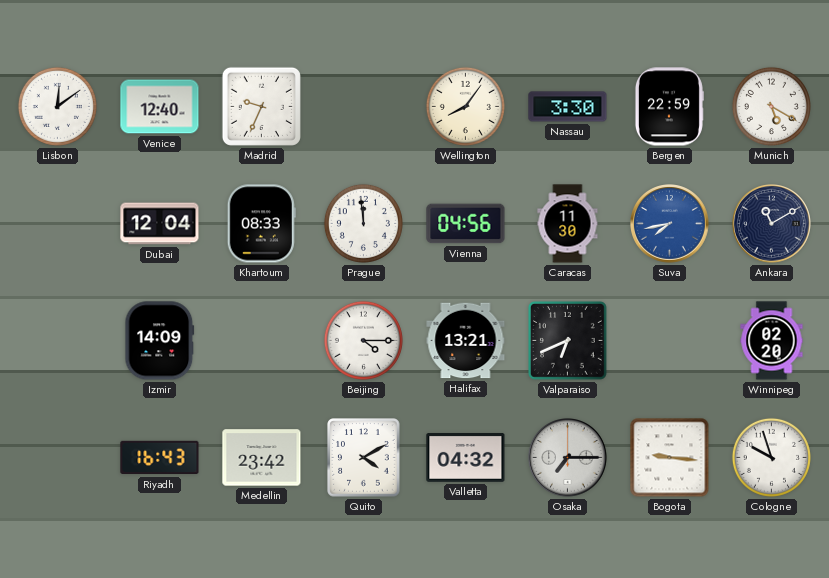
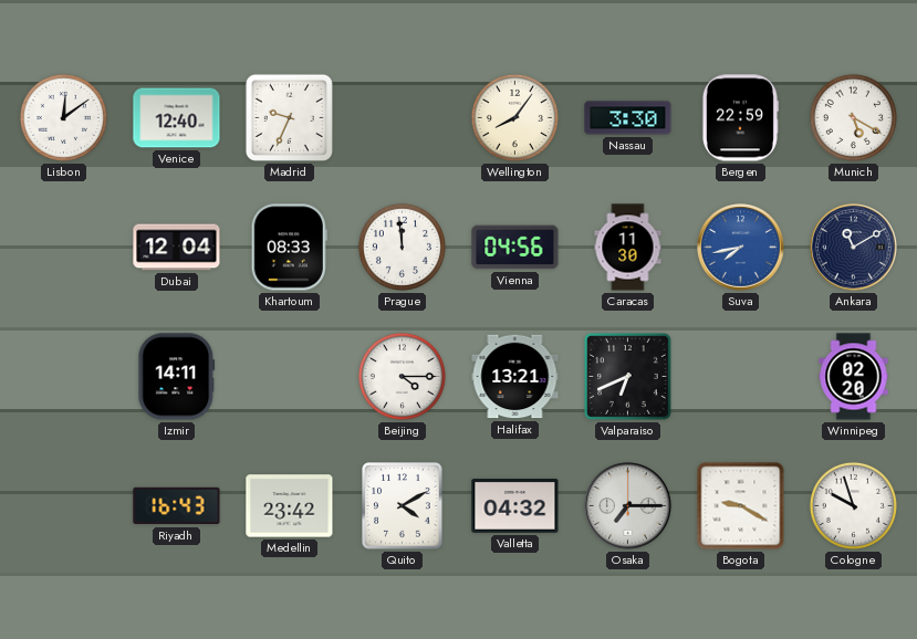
Izmir: 14:09 -> 14:11
Bogota: 9:16 -> 9:20
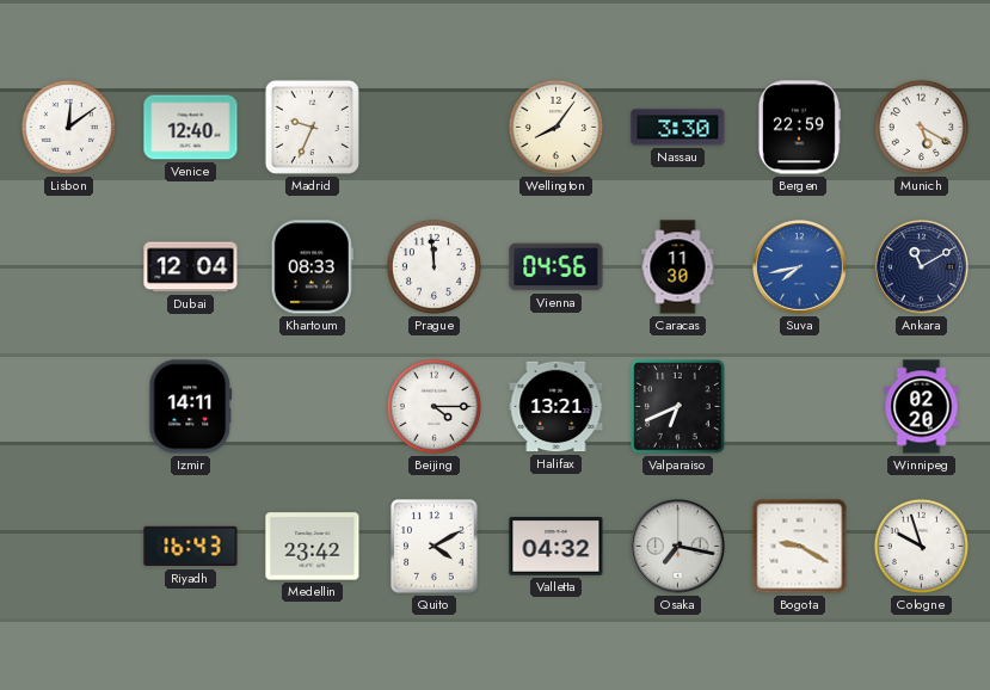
Osaka: 7:15 -> 7:17
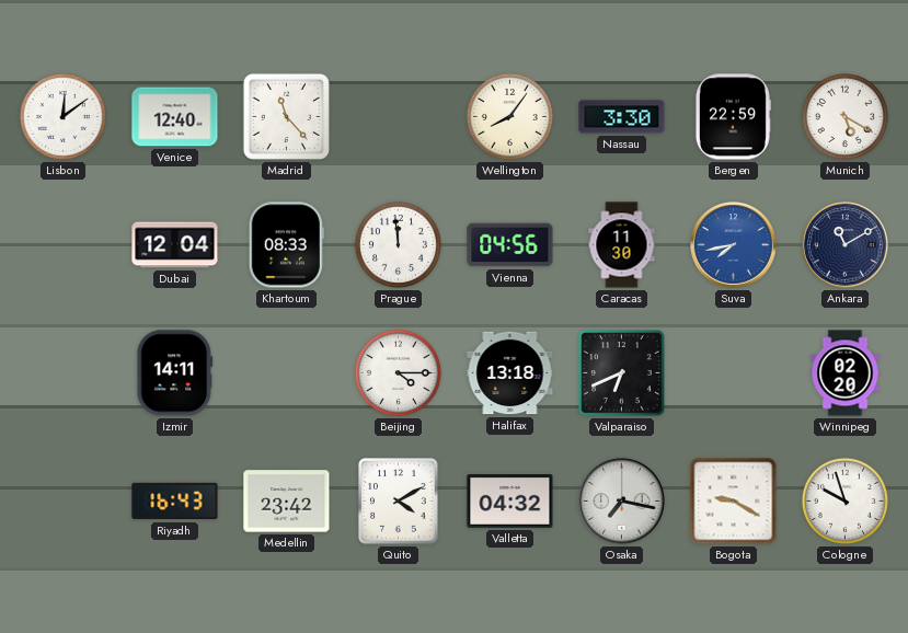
Madrid: 9:34 -> 11:23
Halifax: 13:21 -> 13:18
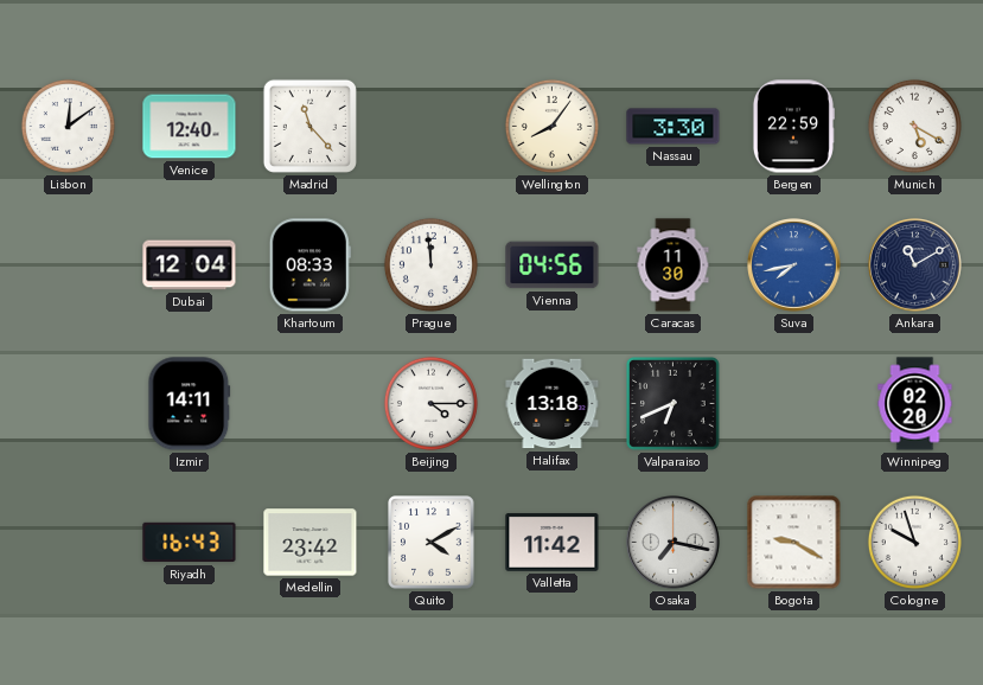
Valletta: 04:32 -> 11:42
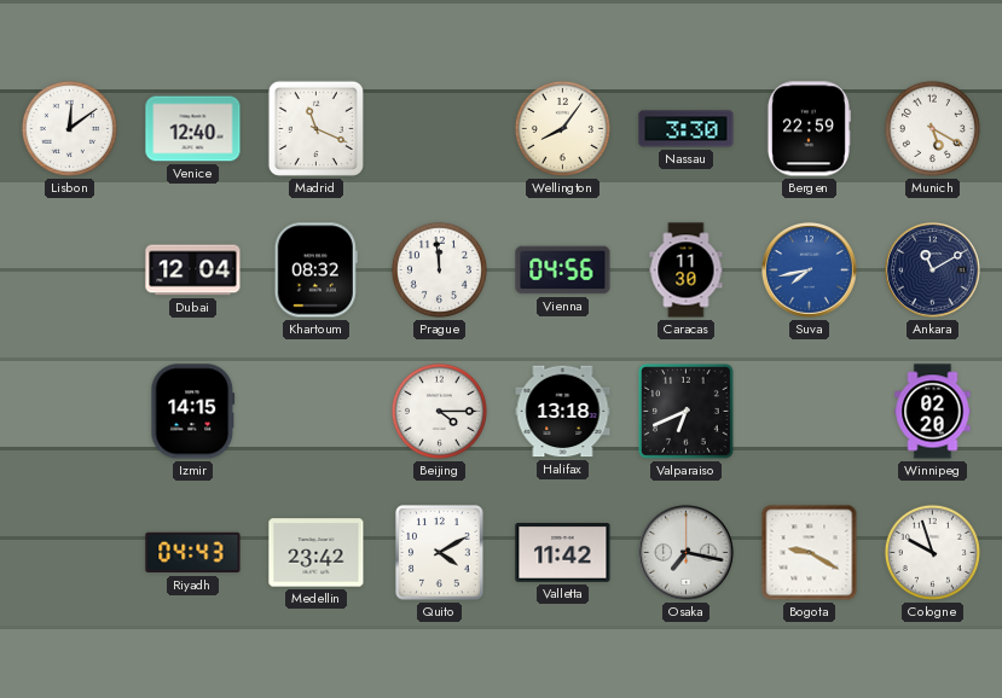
Madrid: 11:23 -> 11:19
Khartoum: 08:33 -> 08:32
Izmir: 14:11 -> 14:15
Riyadh: 16:43 -> 04:43
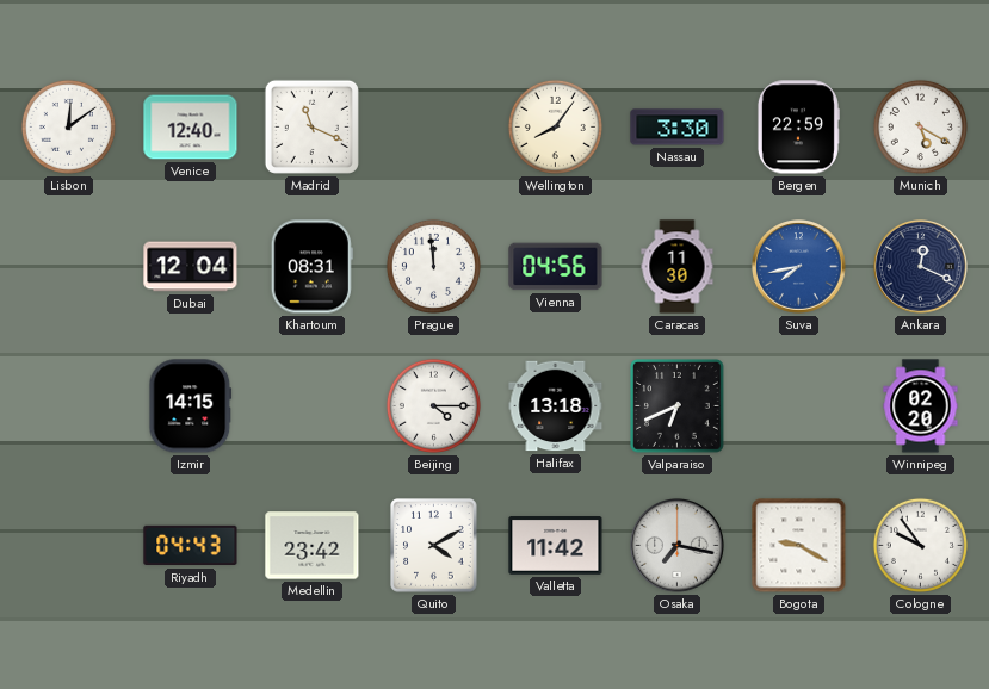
Khartoum: 08:32 -> 08:31
Ankara: 11:10 -> 12:19
Cologne: 9:57 -> 9:54
